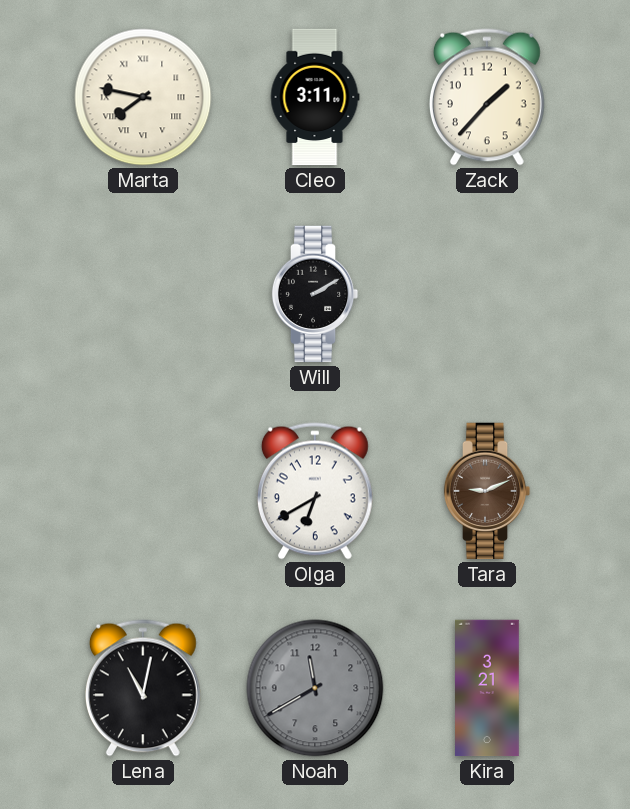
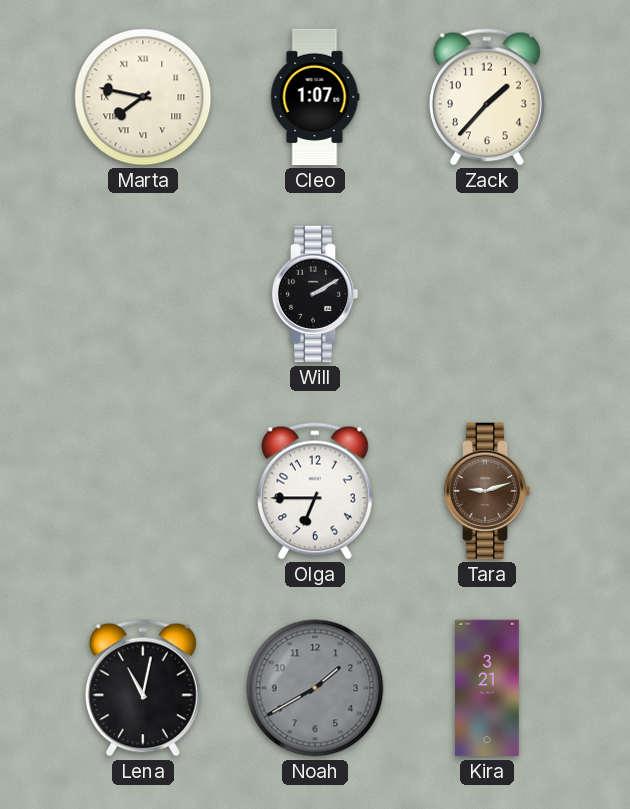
Cleo: 3:11 -> 1:07
Olga: 6:40 -> 6:45
Tara: 9:11 -> 9:12
Noah: 11:40 -> 1:40
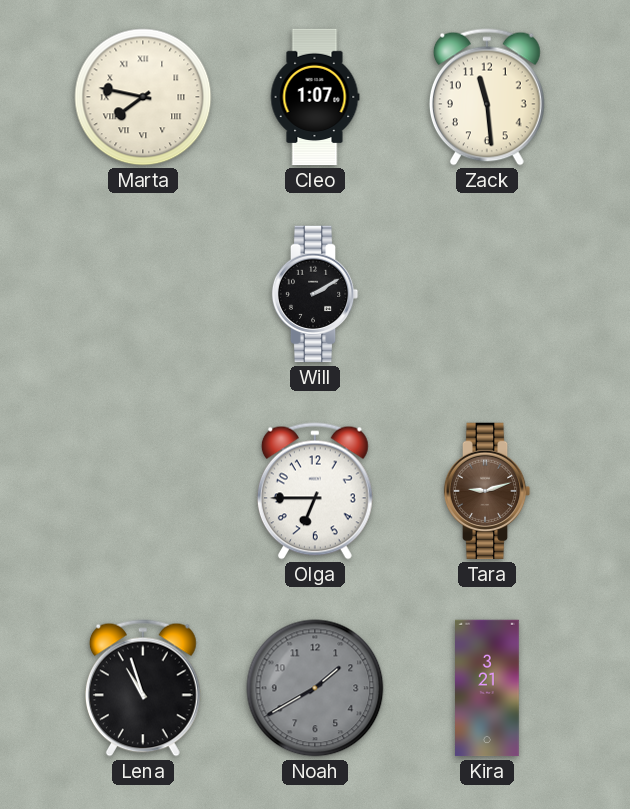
Zack: 1:37 -> 11:29
Lena: 11:02 -> 10:57
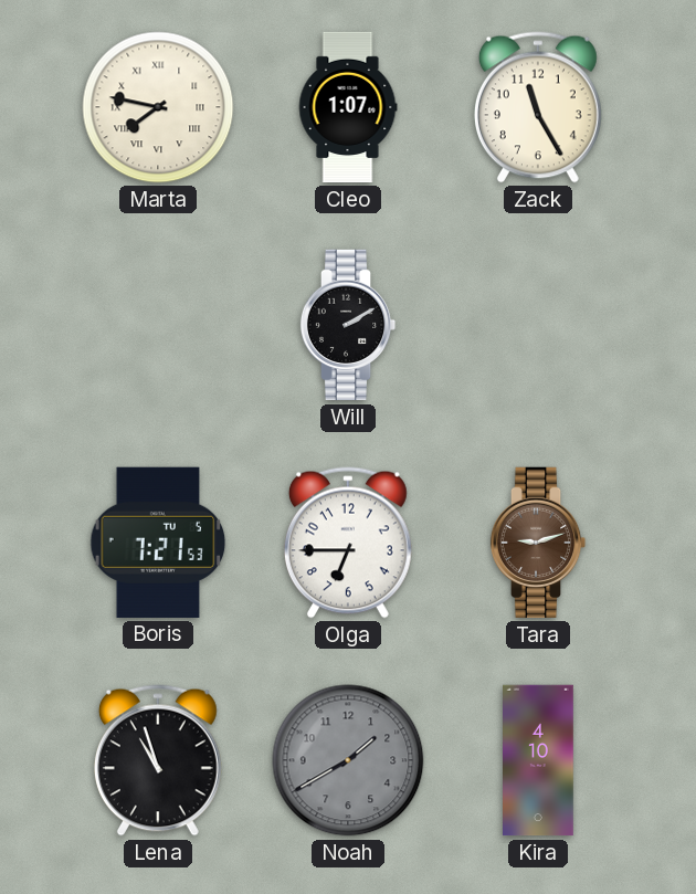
Zack: 11:29 -> 11:25
Boris: none -> 7:21
Kira: 3:21 -> 4:10
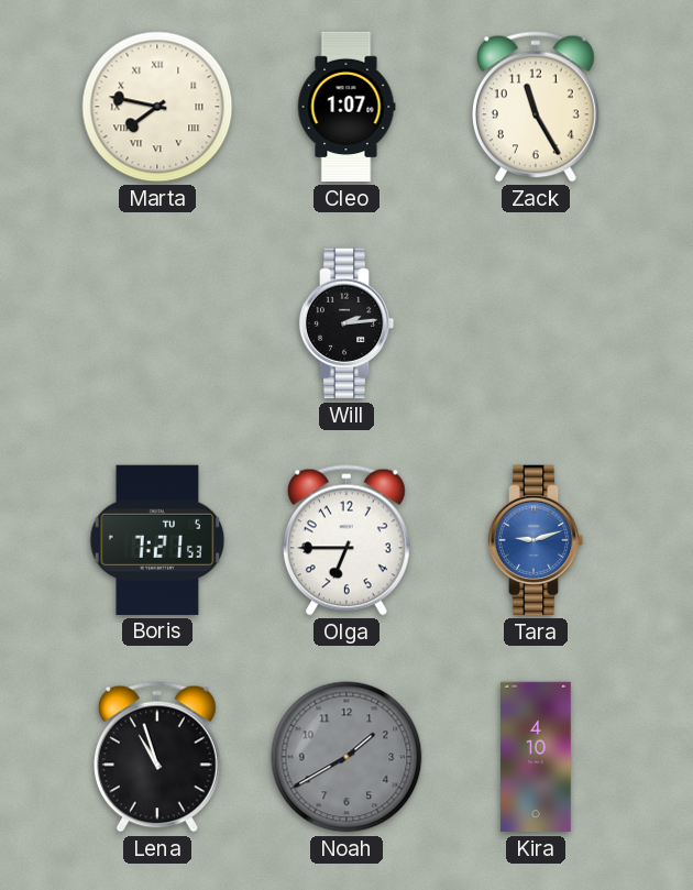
Will: 2:10 -> 2:14
Tara dial: brown -> blue
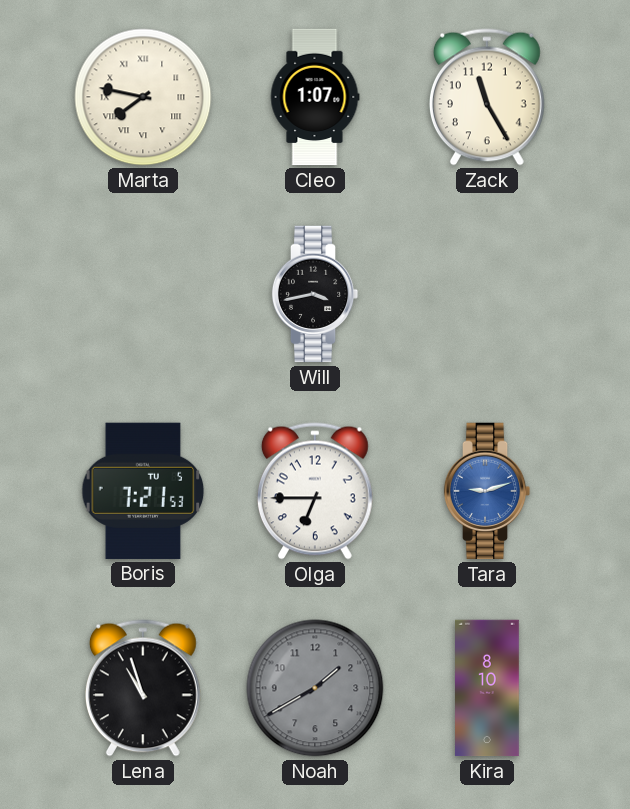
Will: 2:14 -> 3:43
Kira: 4:10 -> 8:10
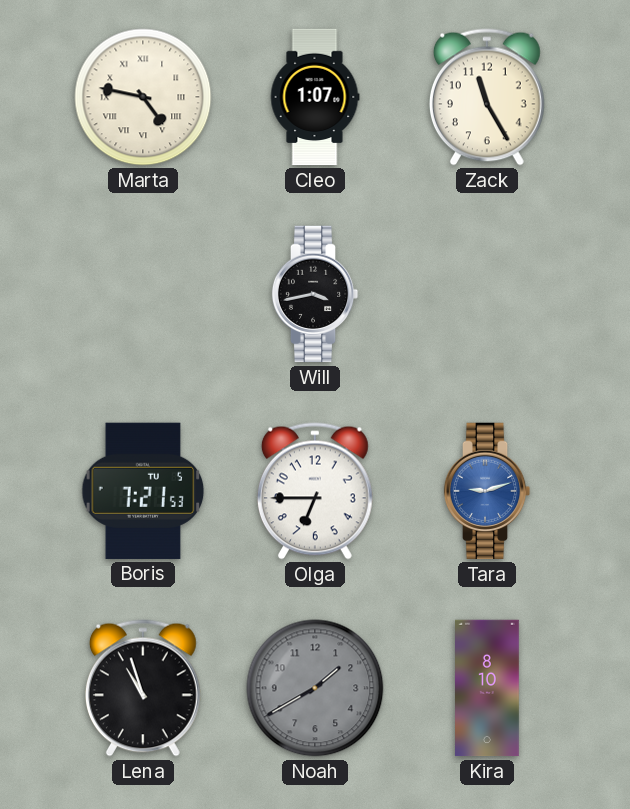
Marta: 7:47 -> 4:47
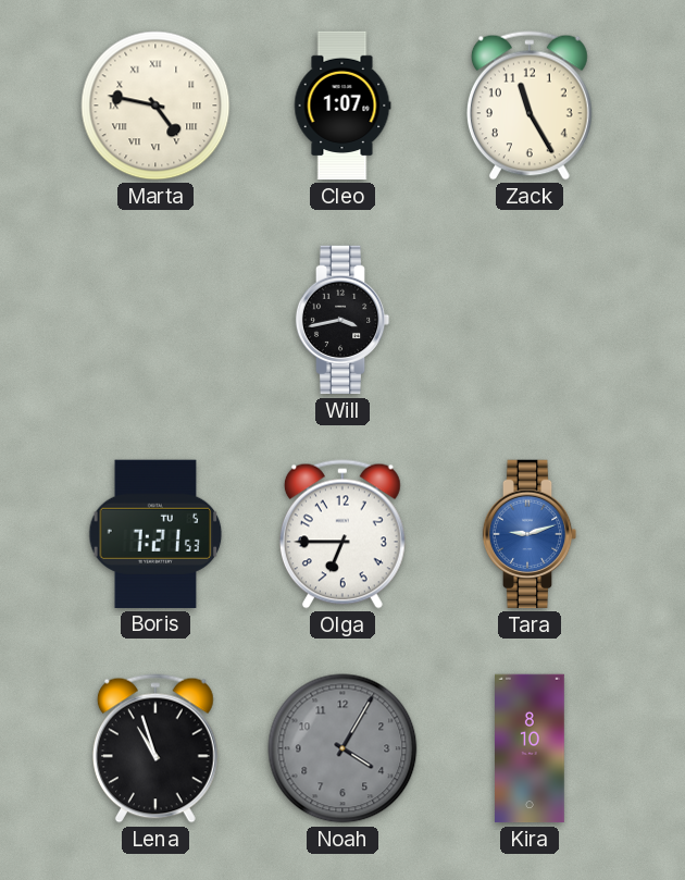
Noah: 1:40 -> 4:05
